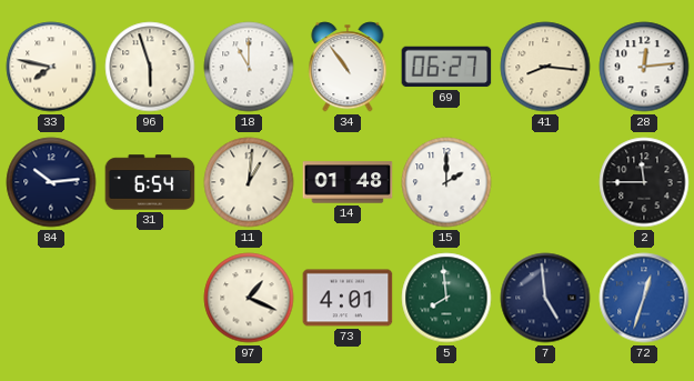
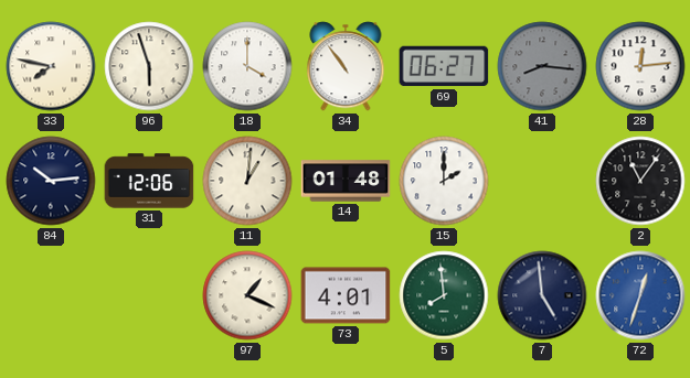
18: 11:00 -> 4:00
41 dial: cream -> grey
31: 6:54 -> 12:06
2: 11:45 -> 11:06
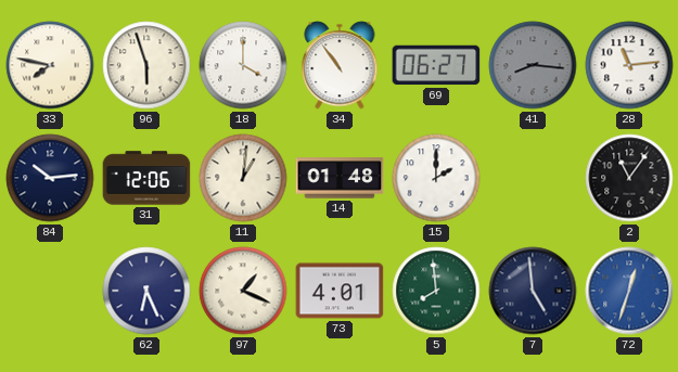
28: 12:14 -> 11:14
62: none -> 6:26
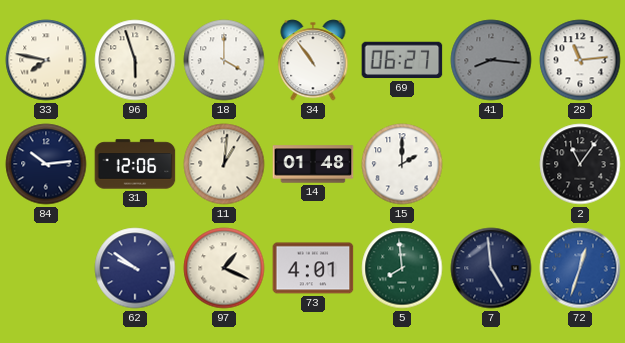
62: 6:26 -> 9:51
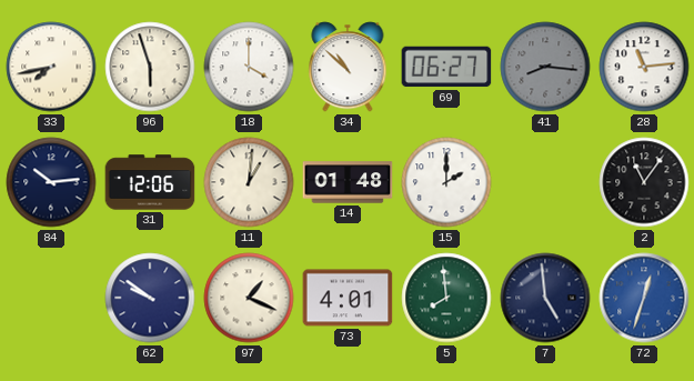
33: 7:47 -> 7:43
34: 10:54 -> 10:52
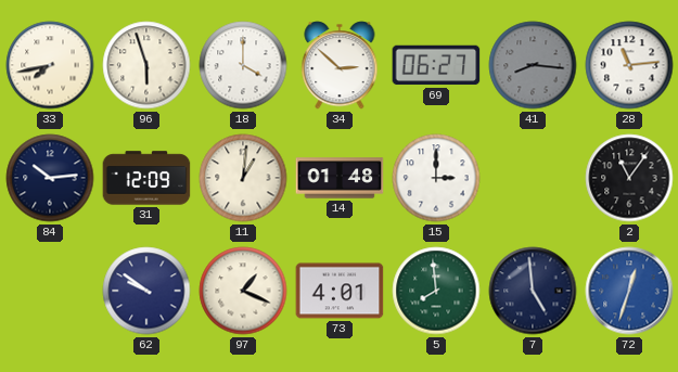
34: 10:52 -> 2:52
31: 12:06 -> 12:09
15: 2:00 -> 3:00
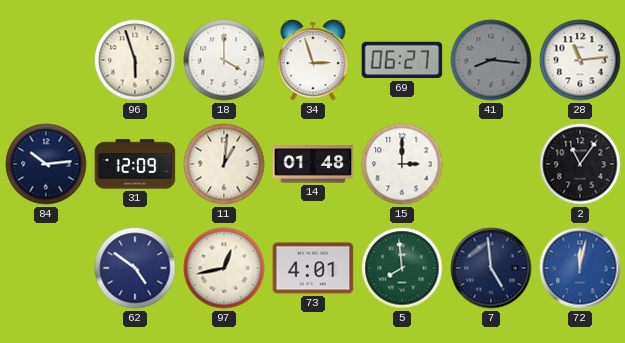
33: 7:43 -> none
34: 2:52 -> 2:57
62: 9:51 -> 4:51
97: 1:19 -> 12:43
72: 12:33 -> 12:02
